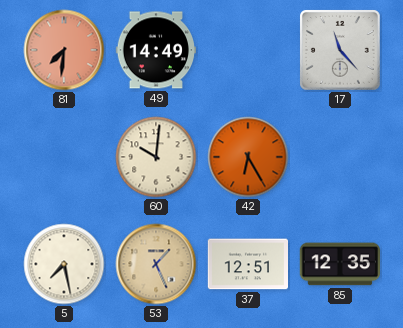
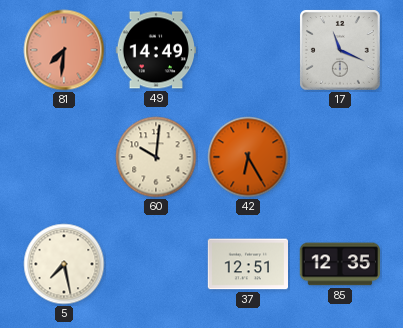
17: 11:23 -> 11:19
53: 1:26 -> none
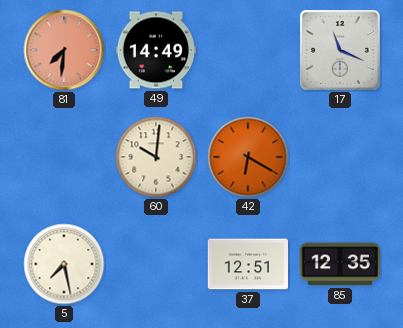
42: 6:25 -> 6:20
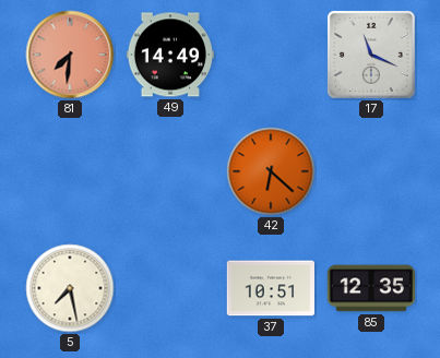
60: 10:01 -> none
42: 6:20 -> 6:22
37: 12:51 -> 10:51
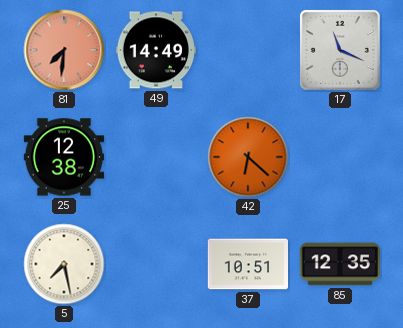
25: none -> 12:38
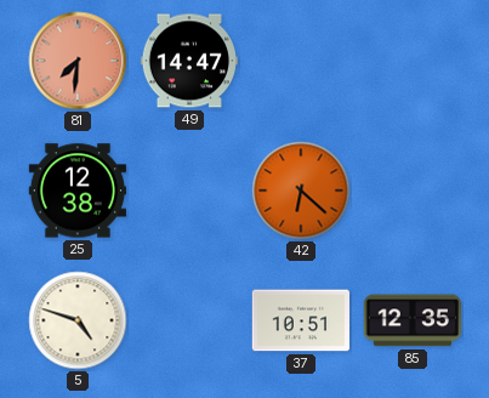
49: 14:49 -> 14:47
17: 11:19 -> none
5: 7:28 -> 4:48
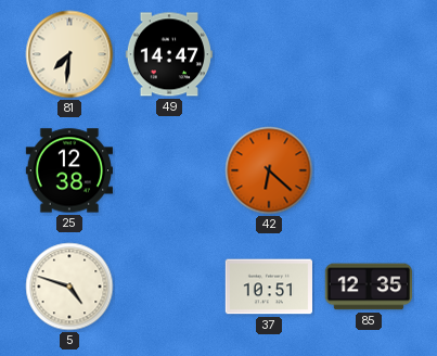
81 dial: salmon -> cream
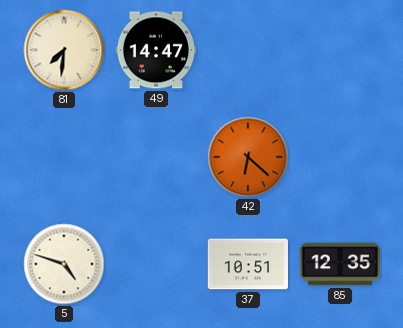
25: 12:38 -> none
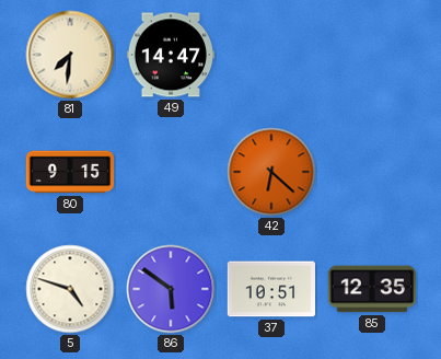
80: none -> 9:15
86: none -> 5:51
